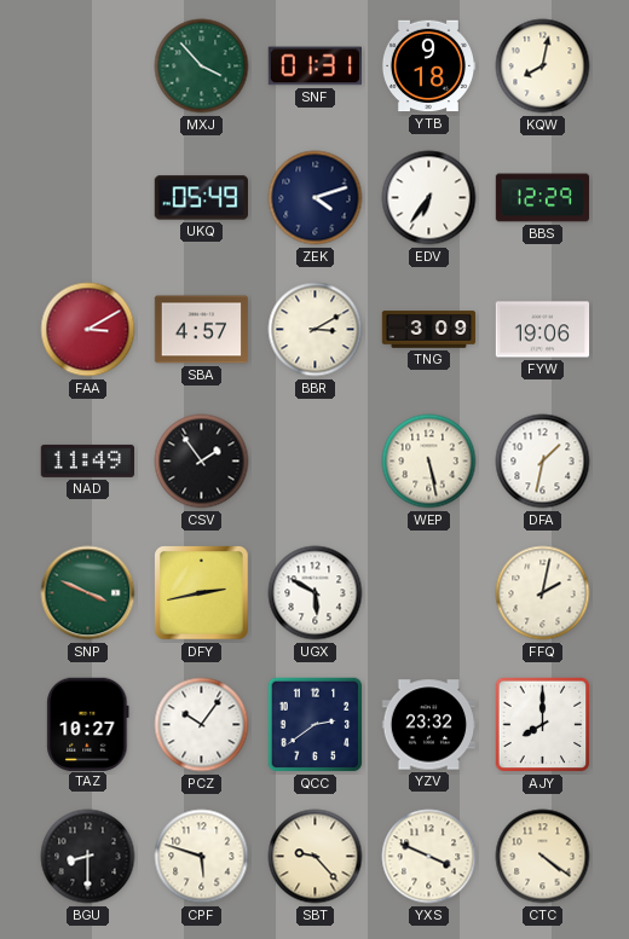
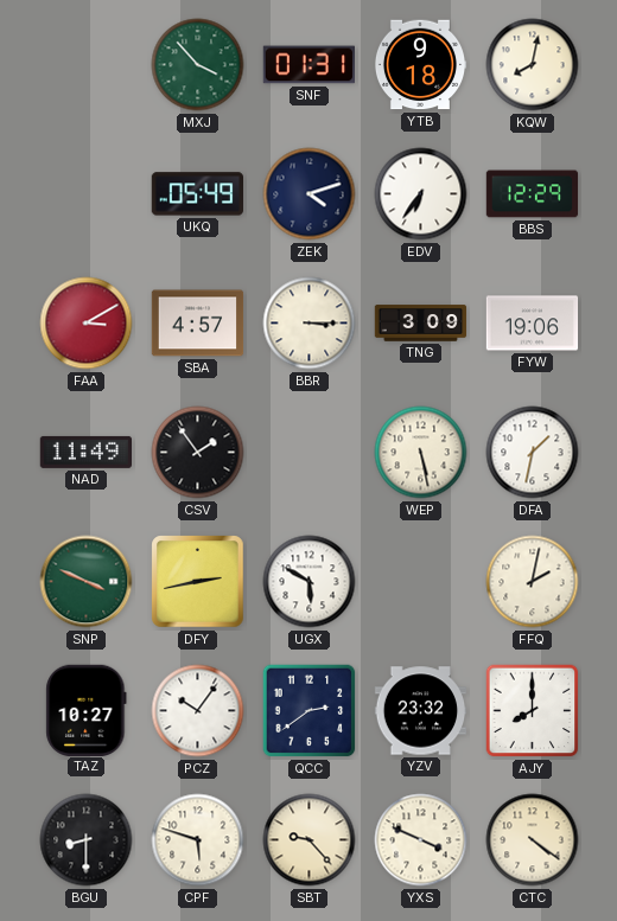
BBR: 3:10 -> 3:15
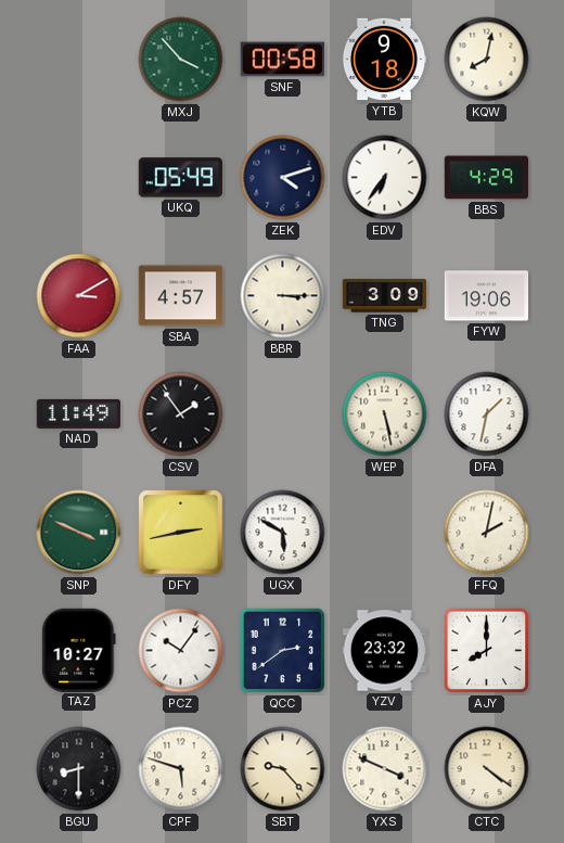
SNF: 01:31 -> 00:58
BBS: 12:29 -> 4:29
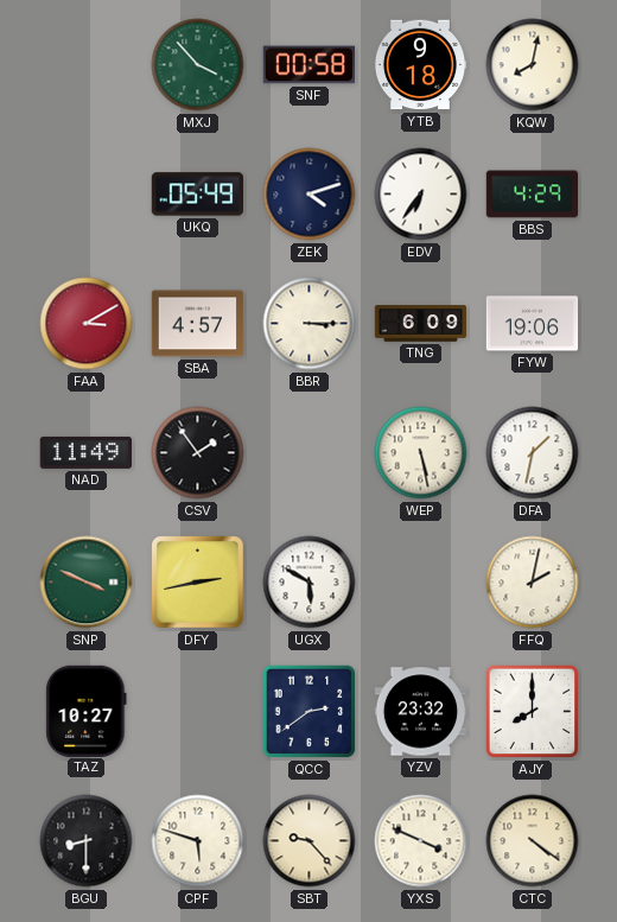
TNG: 3:09 -> 6:09
PCZ: 10:06 -> none
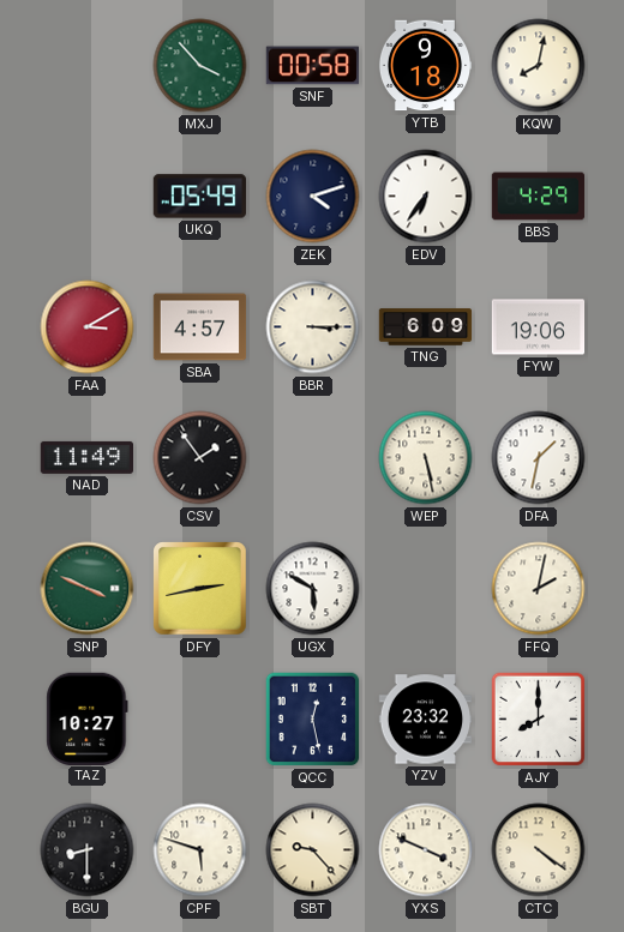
QCC: 2:39 -> 12:28
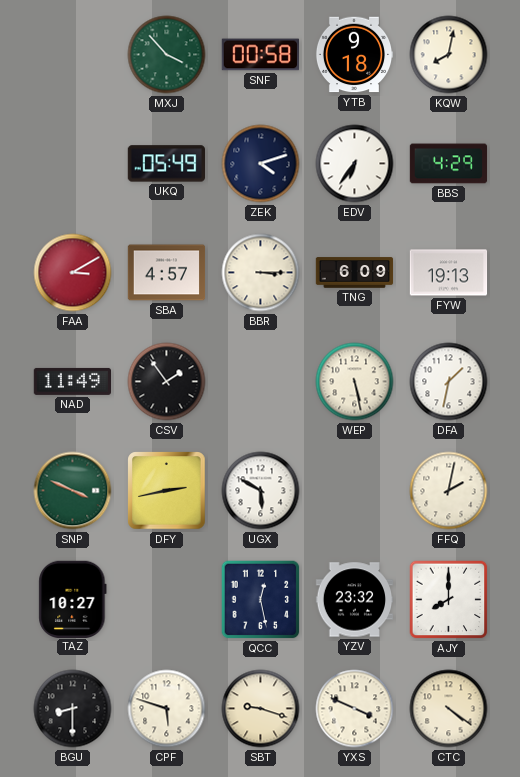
FYW: 19:06 -> 19:13
SBT: 9:23 -> 9:18
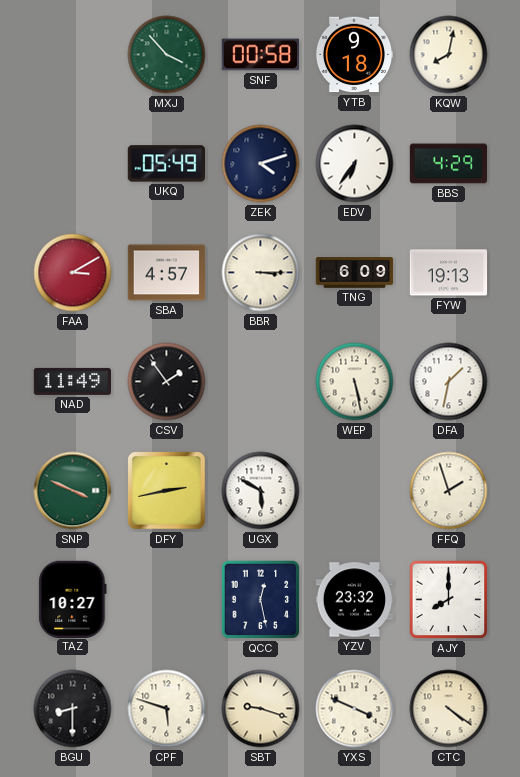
FFQ: 2:02 -> 1:57
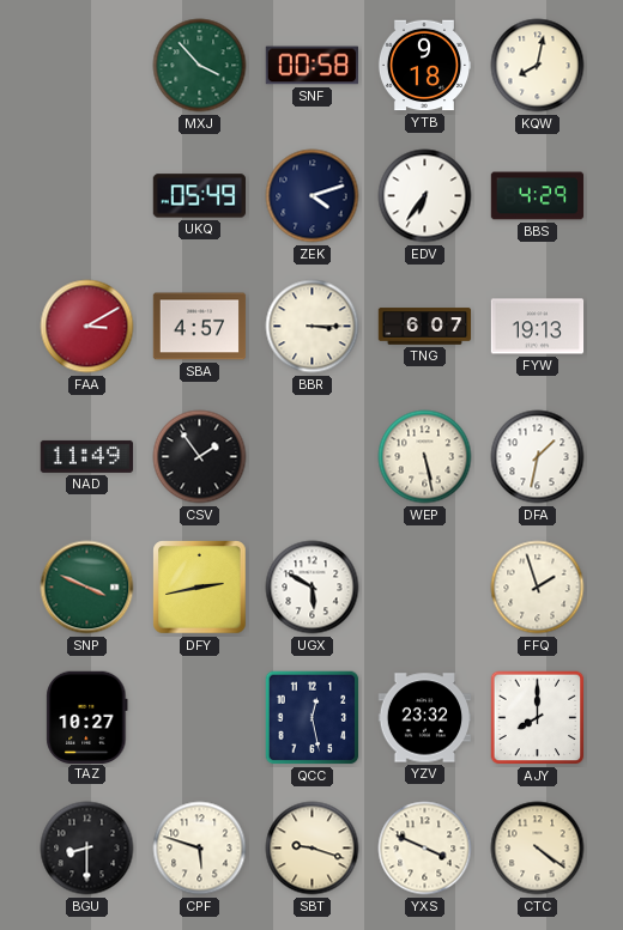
TNG: 6:09 -> 6:07
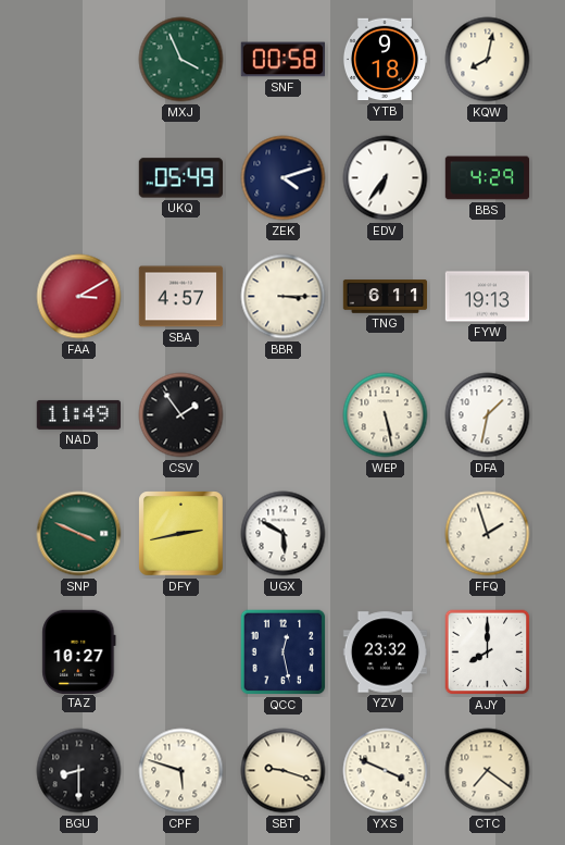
MXJ: 3:53 -> 3:56
TNG: 6:07 -> 6:11
CTC: 4:21 -> 7:21
